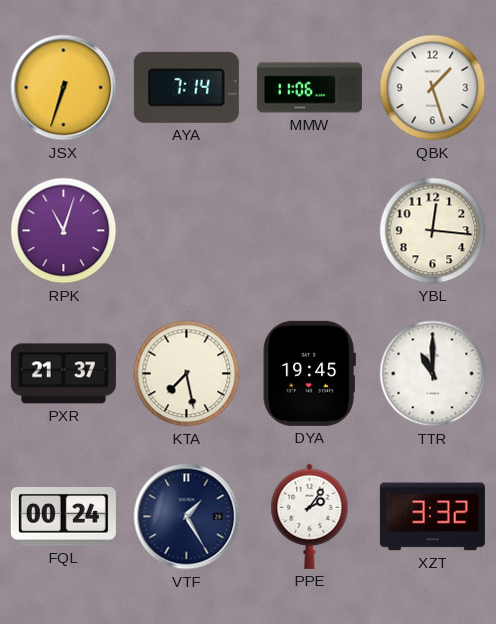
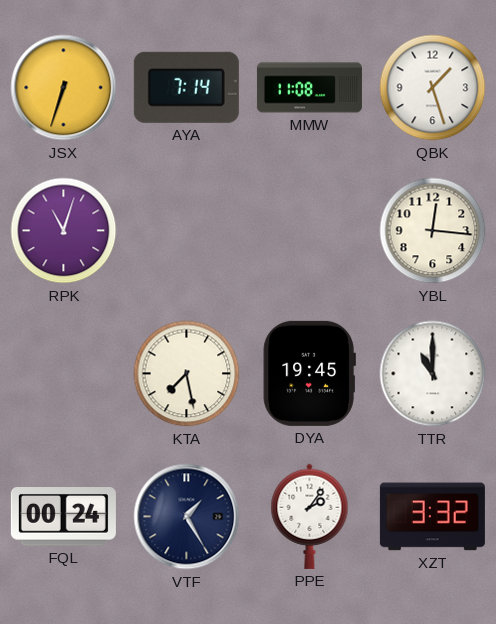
MMW: 11:06 -> 11:08
PXR: 21:37 -> none
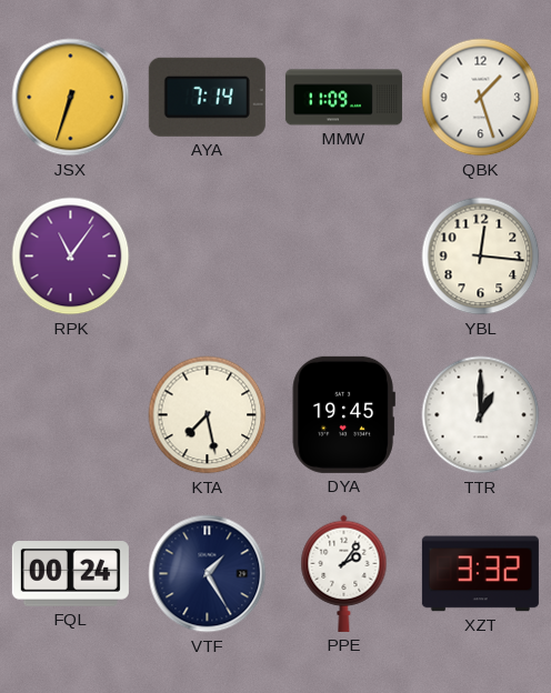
MMW: 11:08 -> 11:09
RPK: 11:03 -> 11:06
TTR: 11:00 -> 1:00
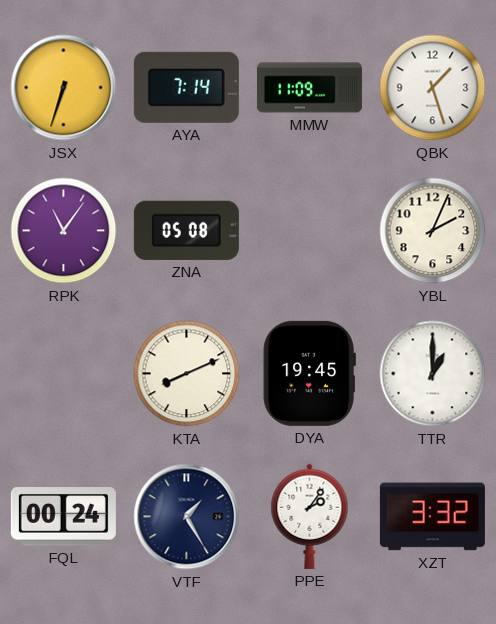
ZNA: none -> 05:08
YBL: 12:16 -> 2:04
KTA: 7:28 -> 8:11
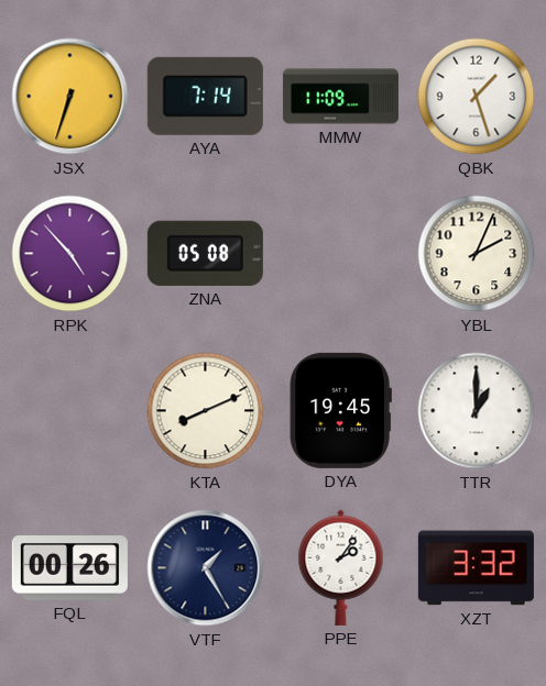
RPK: 11:06 -> 4:53
FQL: 00:24 -> 00:26
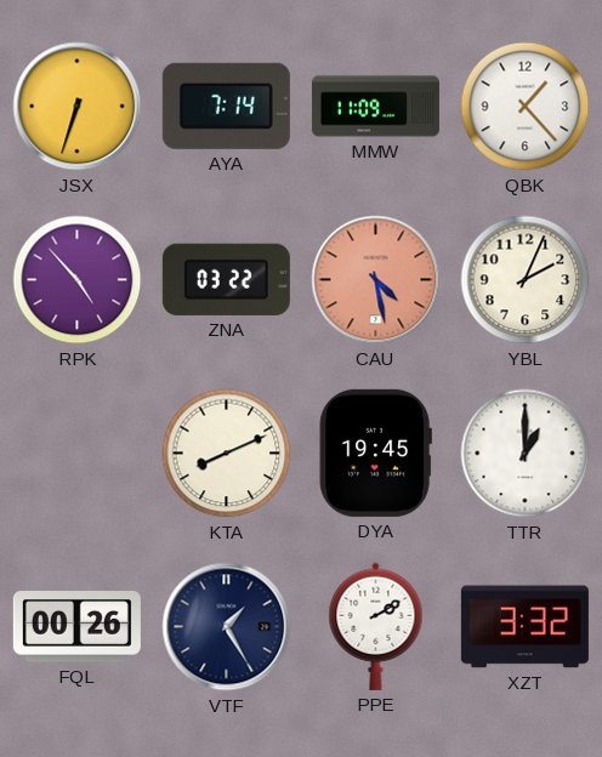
QBK: 1:27 -> 1:23
ZNA: 05:08 -> 03:22
CAU: none -> 4:28
PPE: 2:06 -> 2:10
